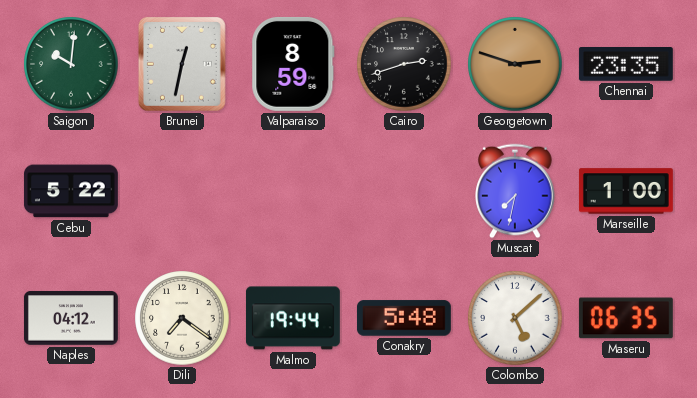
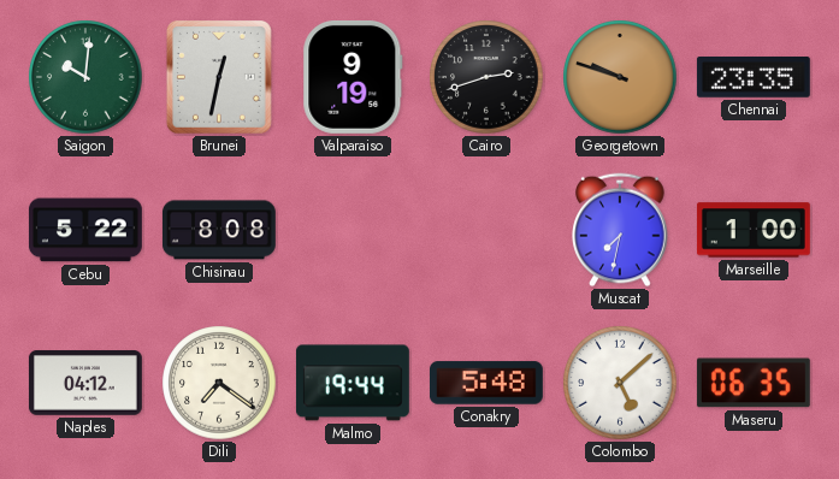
Valparaiso: 8:59 -> 9:19
Georgetown: 2:48 -> 9:48
Chisinau: none -> 8:08
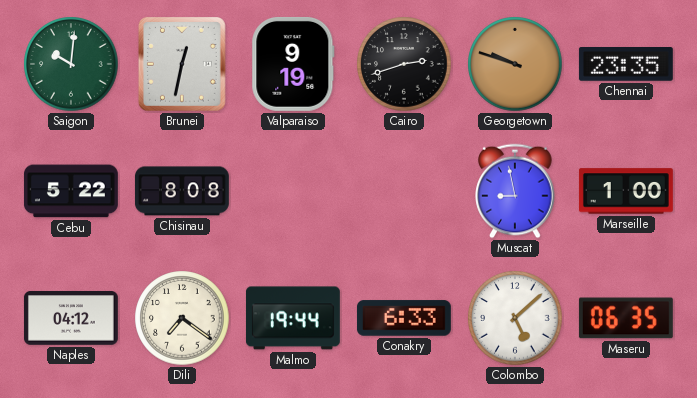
Muscat: 7:32 -> 8:58
Conakry: 5:48 -> 6:33
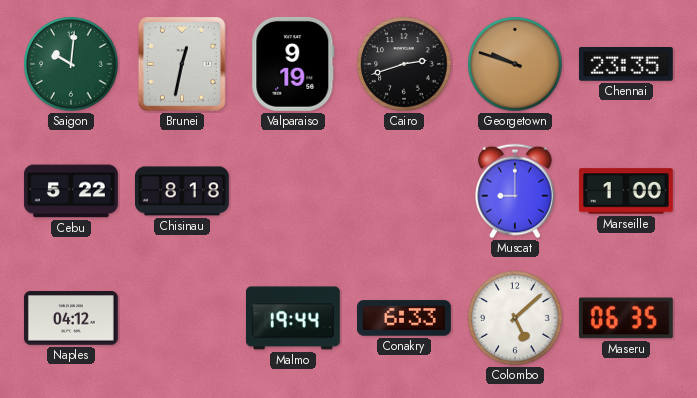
Chisinau: 8:08 -> 8:18
Muscat: 8:58 -> 9:00
Dili: 7:21 -> none
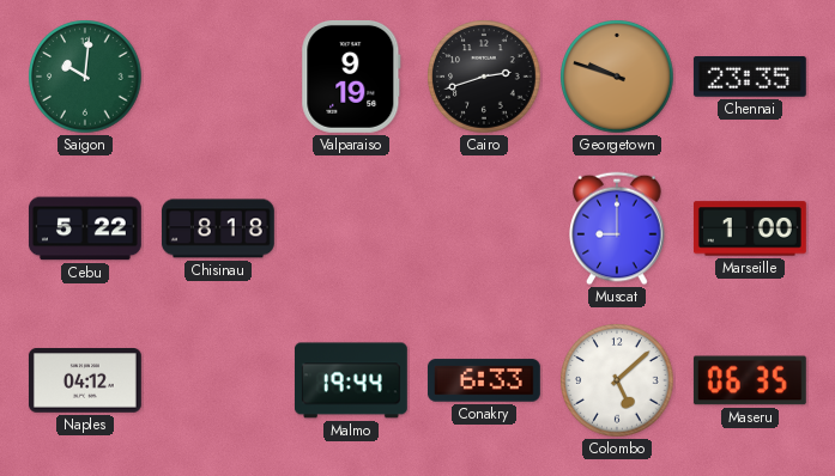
Brunei: 12:32 -> none
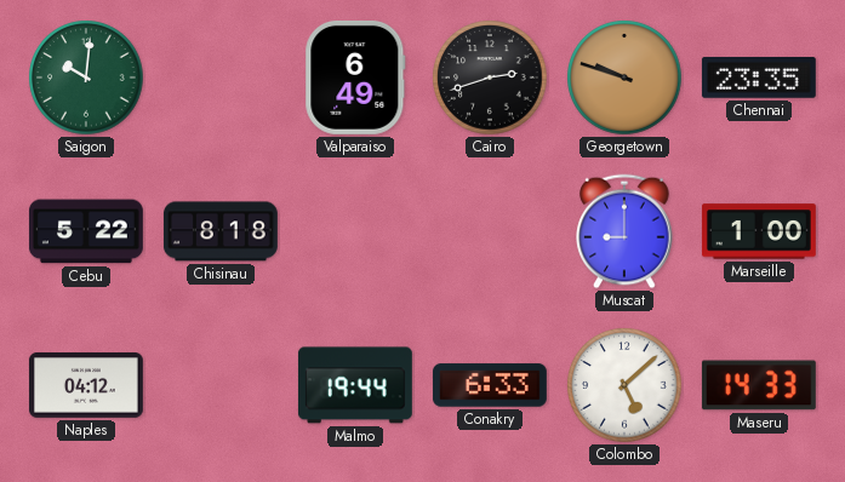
Valparaiso: 9:19 -> 6:49
Maseru: 06:35 -> 14:33
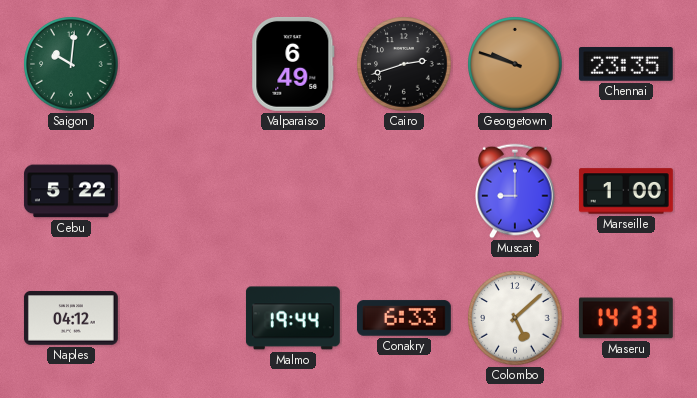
Chisinau: 8:18 -> none
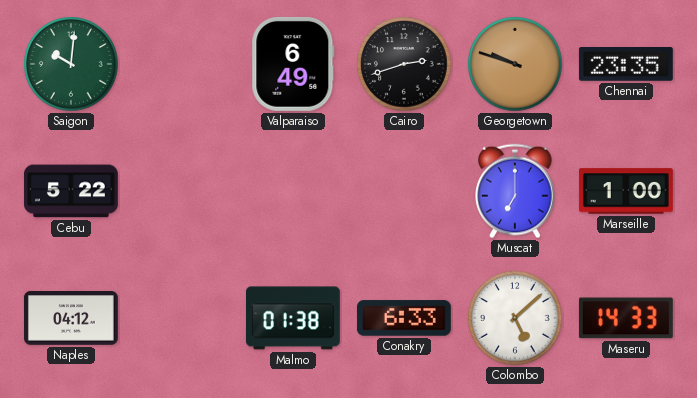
Muscat: 9:00 -> 7:00
Malmo: 19:44 -> 01:38
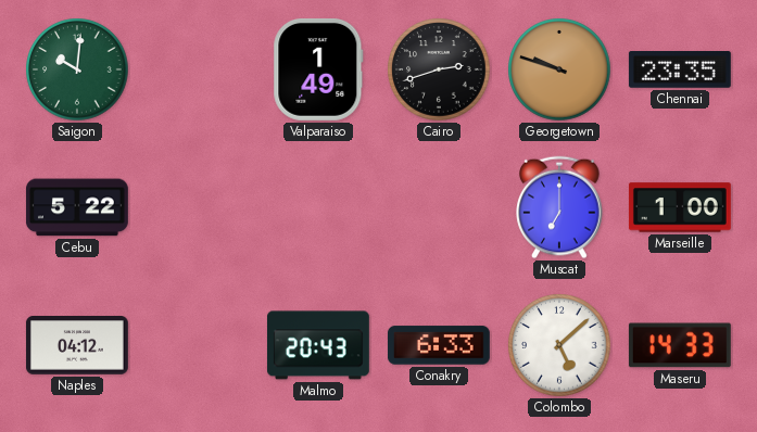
Valparaiso: 6:49 -> 1:49
Malmo: 01:38 -> 20:43
